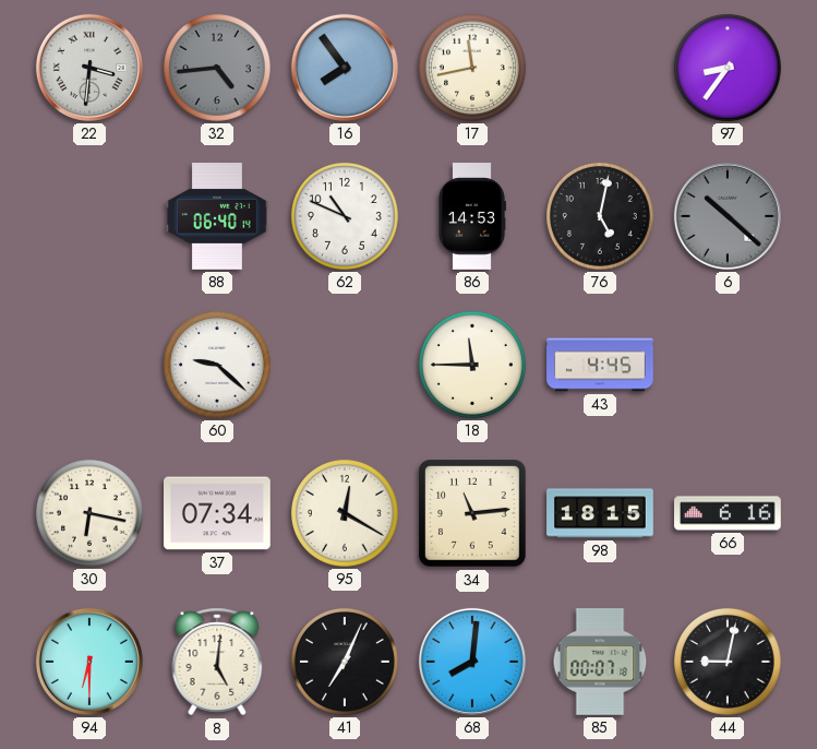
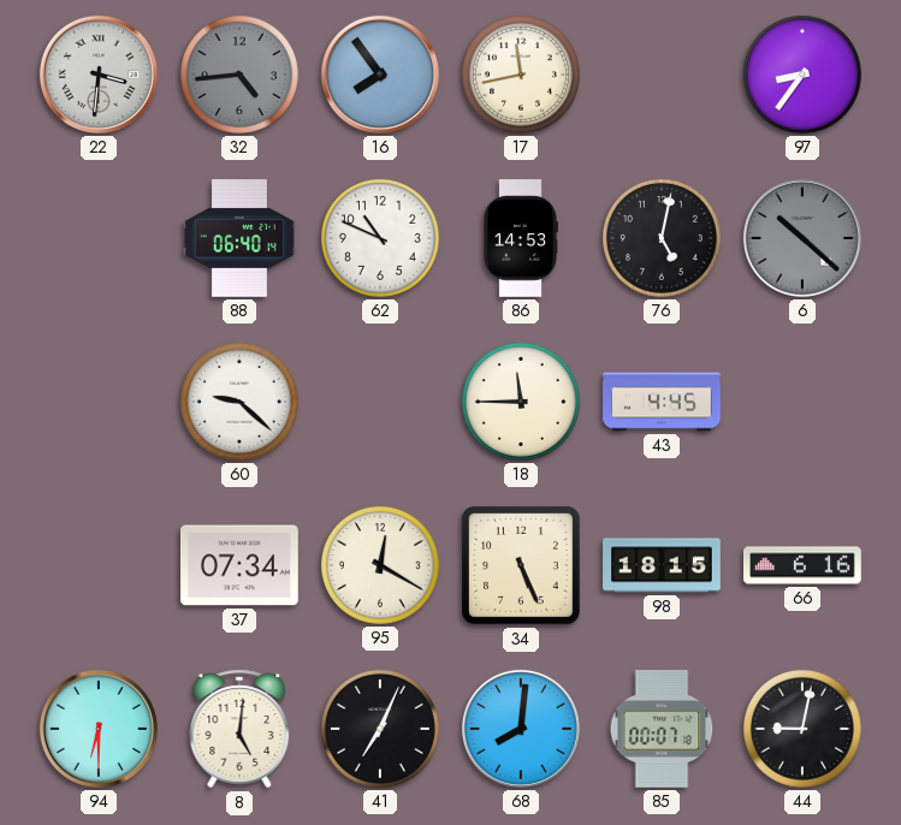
30: 6:17 -> none
34: 11:14 -> 5:26
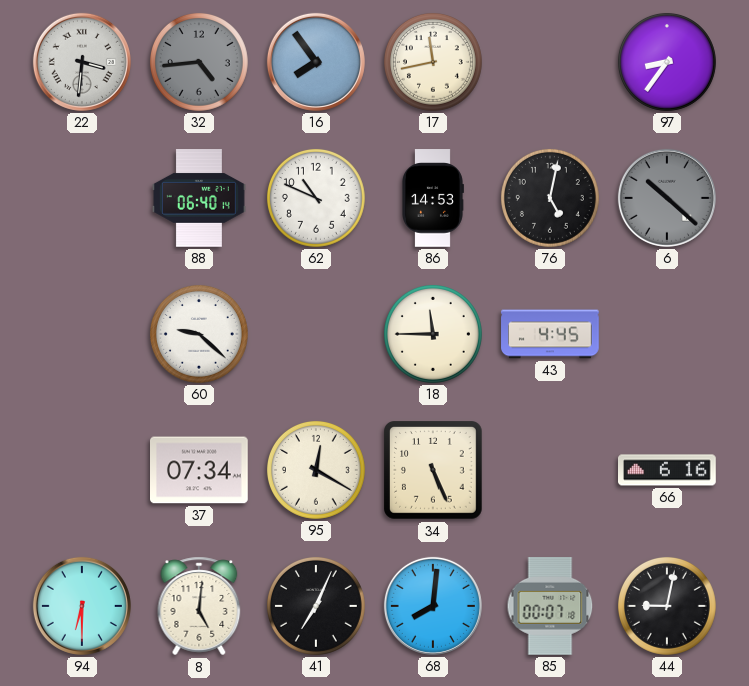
98: 18:15 -> none
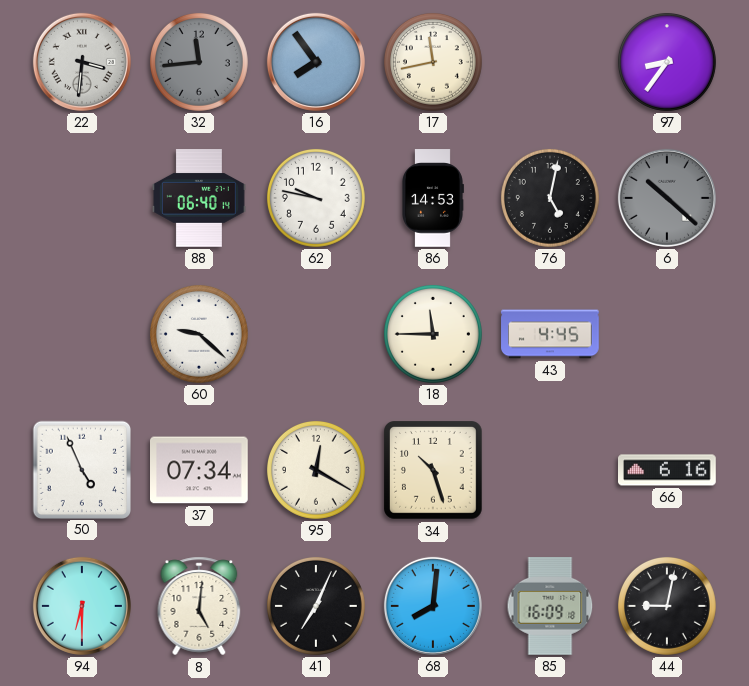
32: 4:44 -> 11:44
62: 10:49 -> 9:47
50: none -> 4:56
34: 5:26 -> 10:27
85: 00:07 -> 16:09
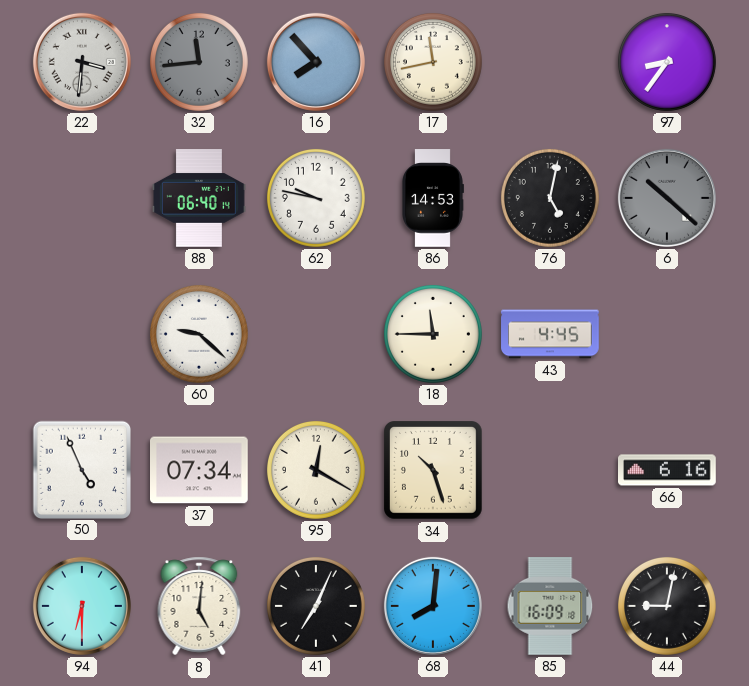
16: 7:54 -> 7:53
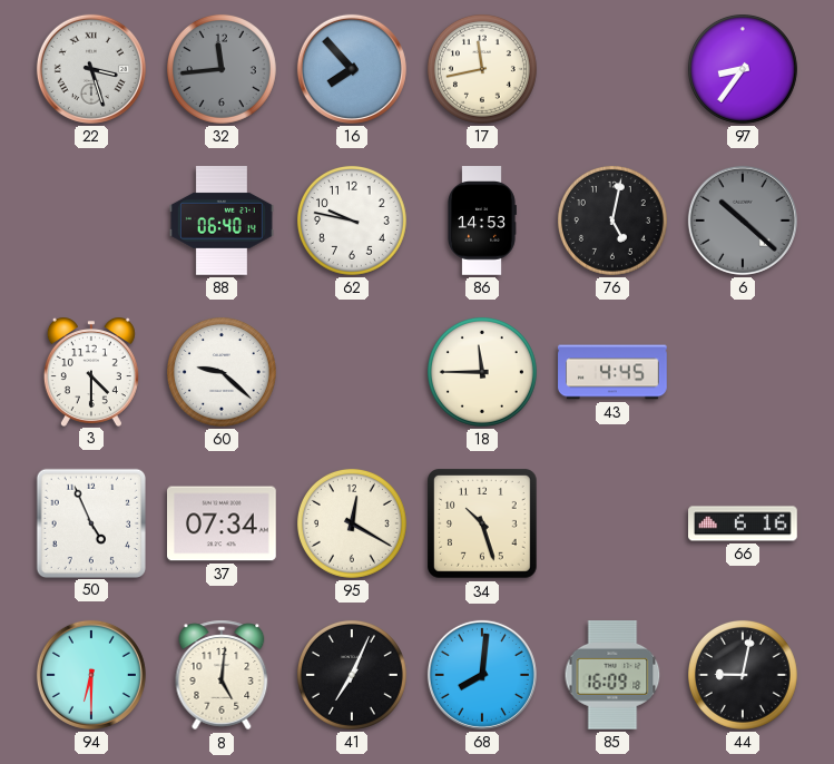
22: 3:31 -> 3:27
3: none -> 4:30
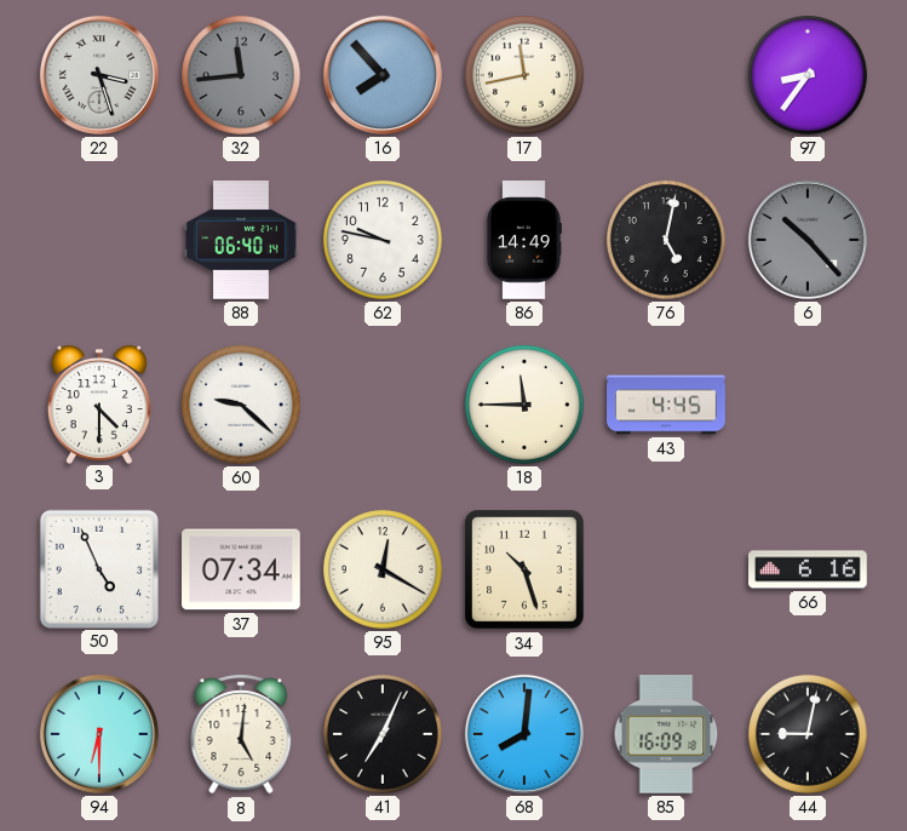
86: 14:53 -> 14:49
6: 10:22 -> 10:23
